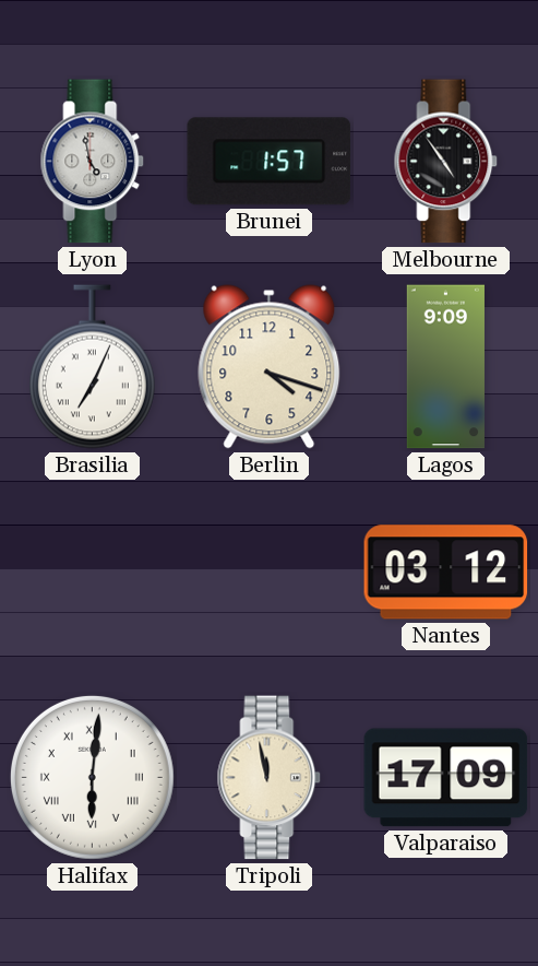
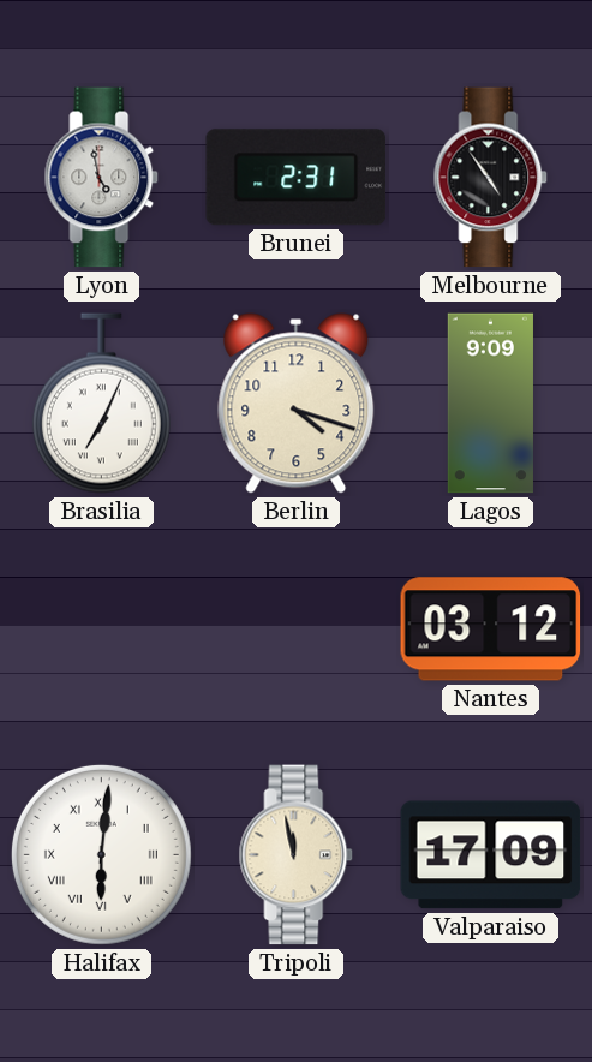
Brunei: 1:57 -> 2:31
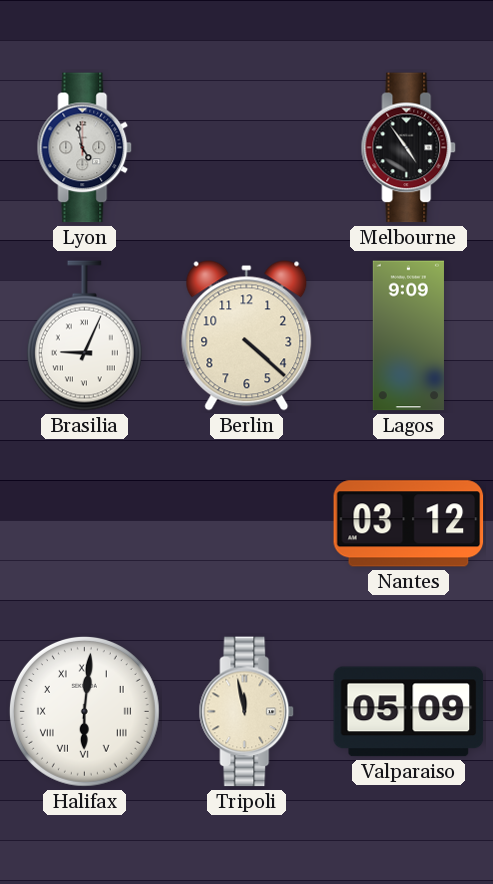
Brunei: 2:31 -> none
Brasilia: 7:04 -> 9:04
Berlin: 4:18 -> 4:22
Valparaiso: 17:09 -> 05:09
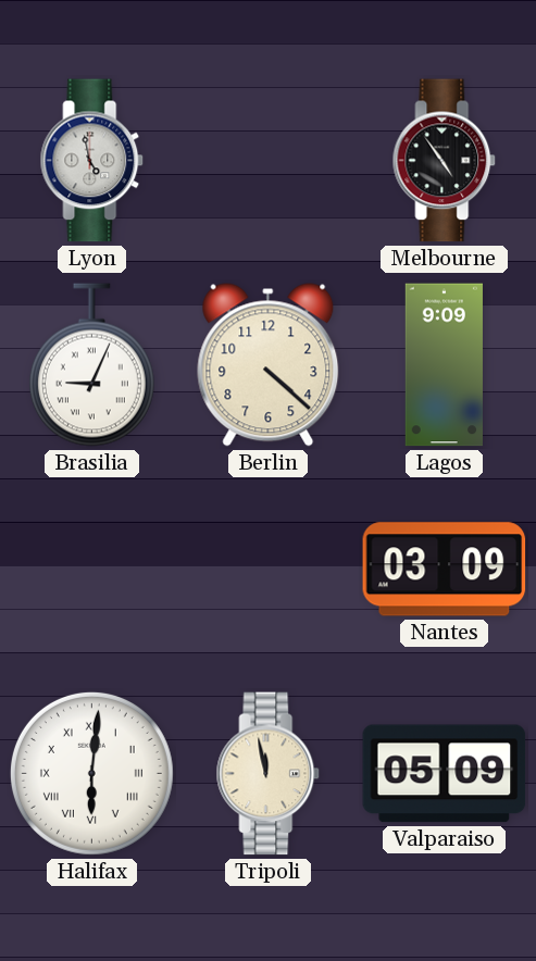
Nantes: 03:12 -> 03:09
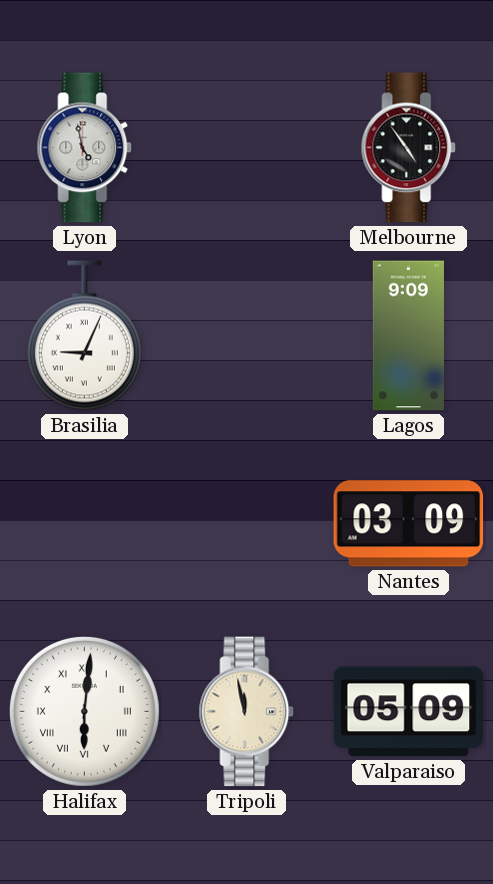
Berlin: 4:22 -> none
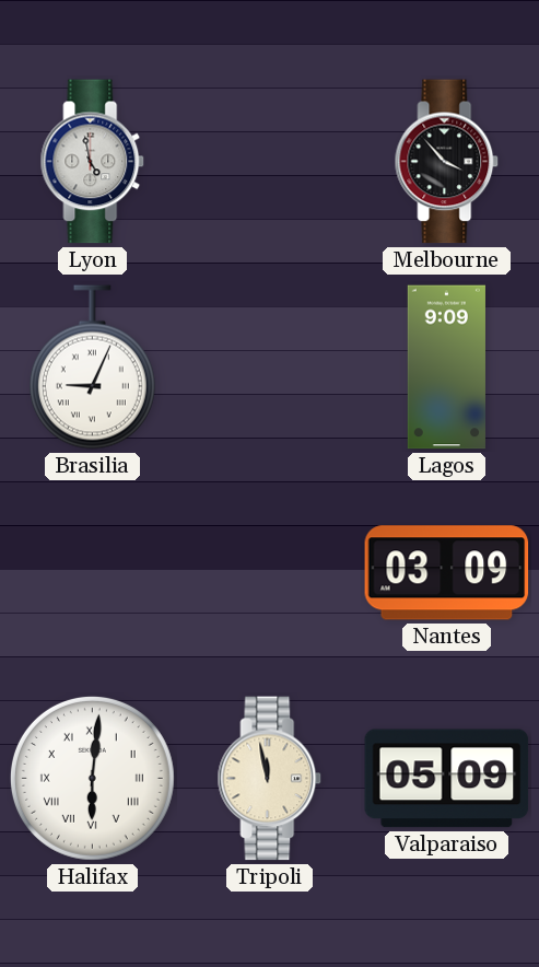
Melbourne: 4:54 -> 3:53
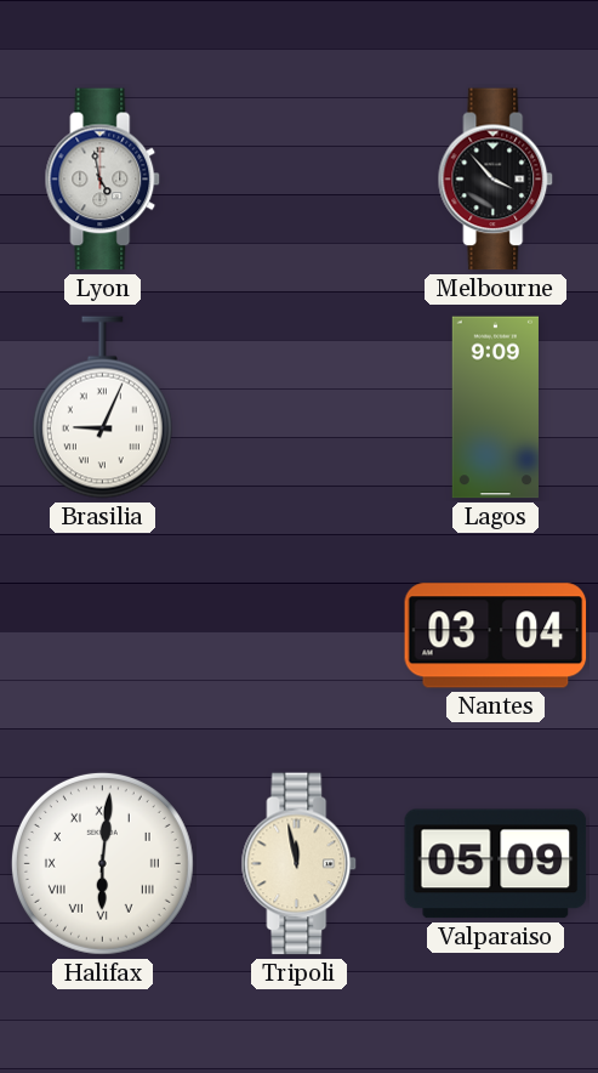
Nantes: 03:09 -> 03:04
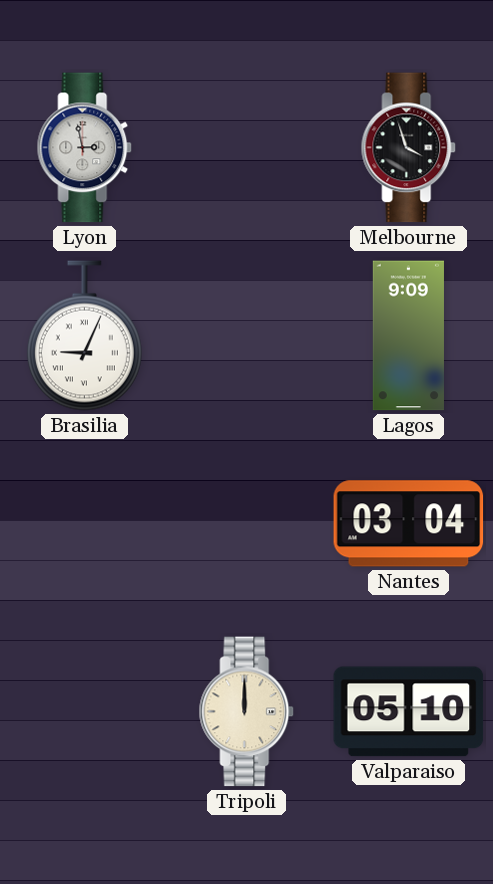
Lyon: 4:58 -> 2:58
Melbourne: 3:53 -> 3:57
Halifax: 6:01 -> none
Tripoli: 11:58 -> 12:00
Valparaiso: 05:09 -> 05:10
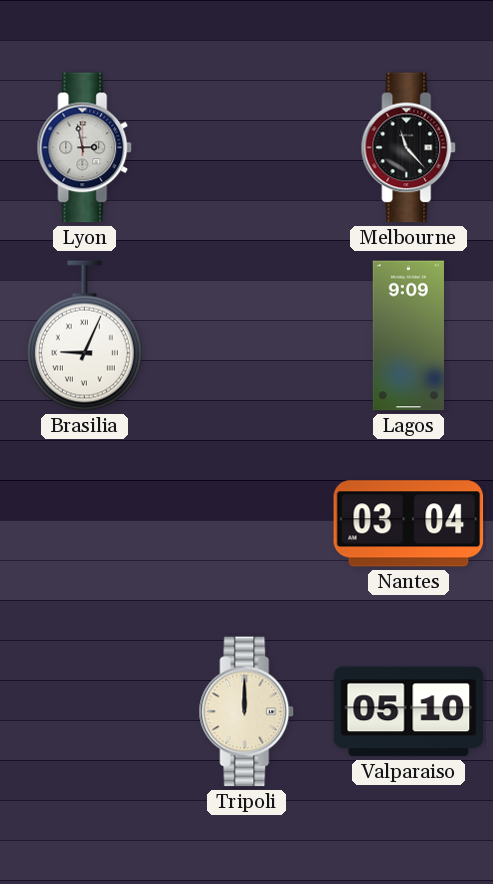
Melbourne: 3:57 -> 11:23
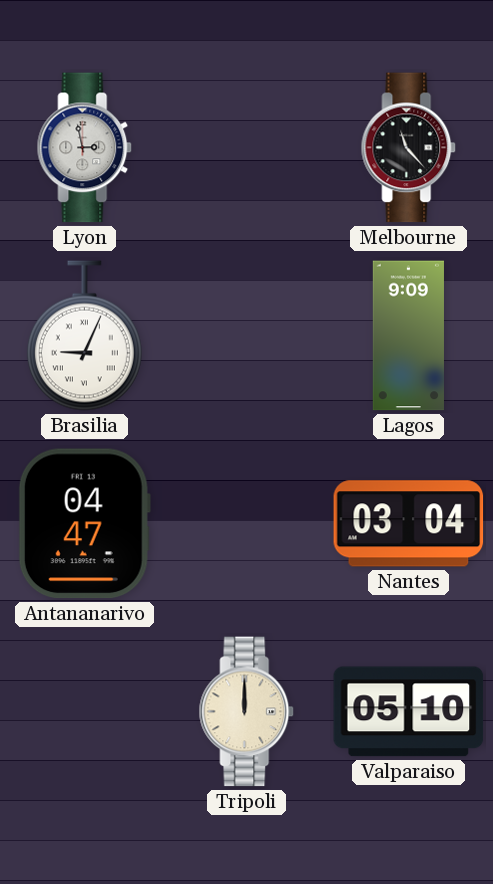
Antananarivo: none -> 04:47
